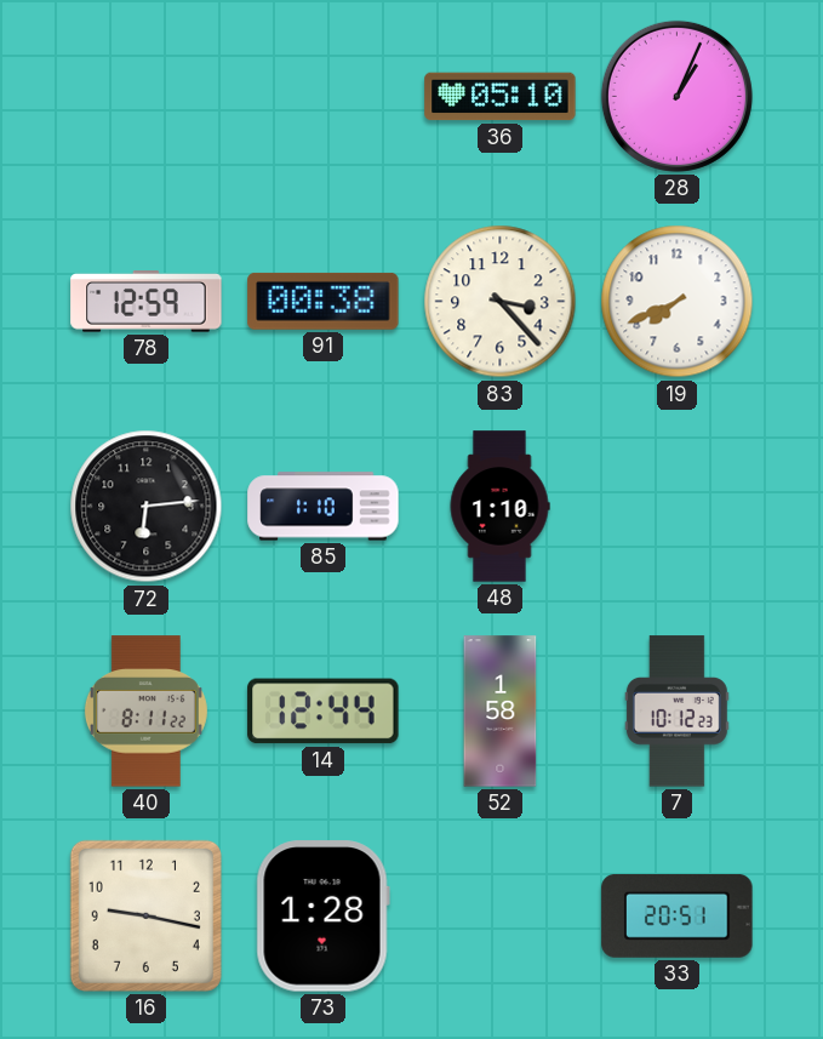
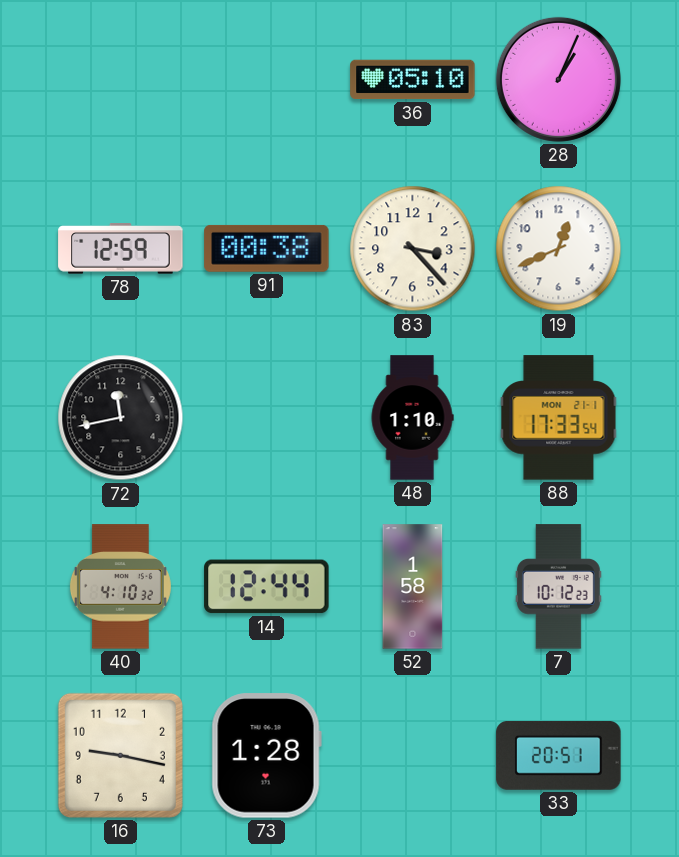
19: 7:41 -> 12:41
72: 6:14 -> 11:43
85: 1:10 -> none
88: none -> 17:33
40: 8:11 -> 4:10
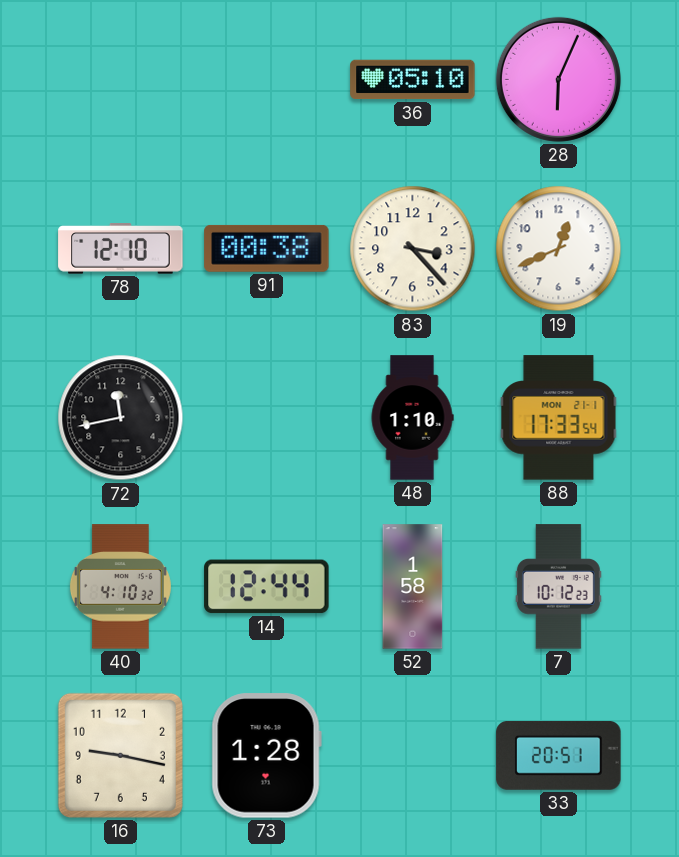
28: 1:04 -> 6:04
78: 12:59 -> 12:10
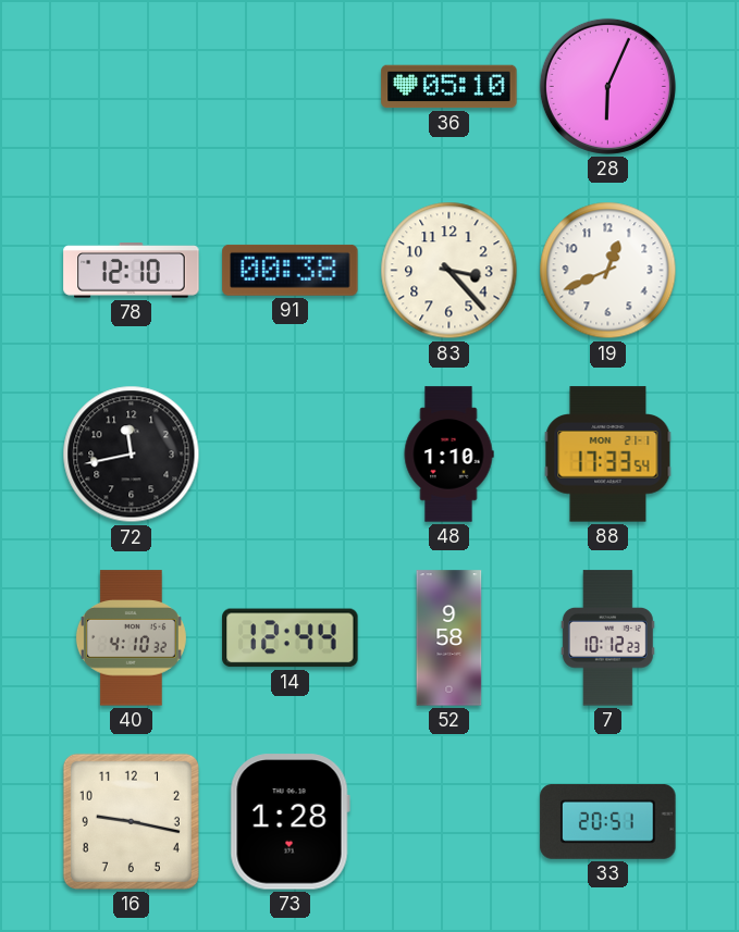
52: 1:58 -> 9:58
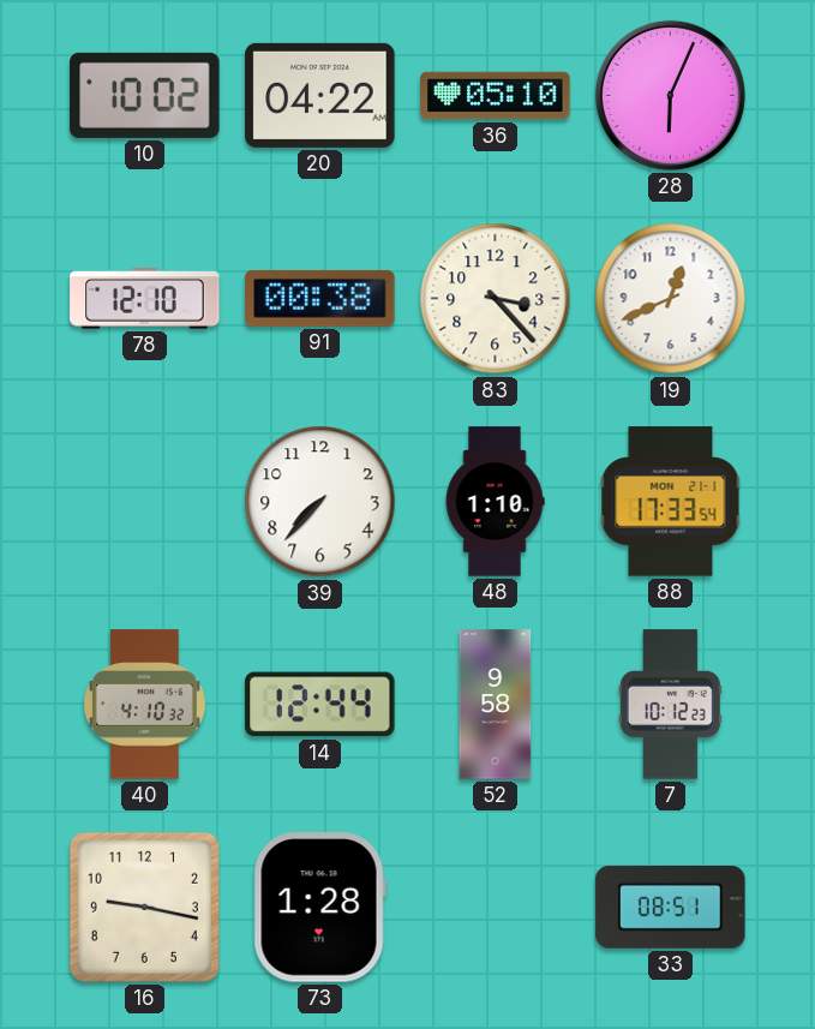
10: none -> 10:02
20: none -> 04:22
72: 11:43 -> none
39: none -> 7:37
33: 20:51 -> 08:51
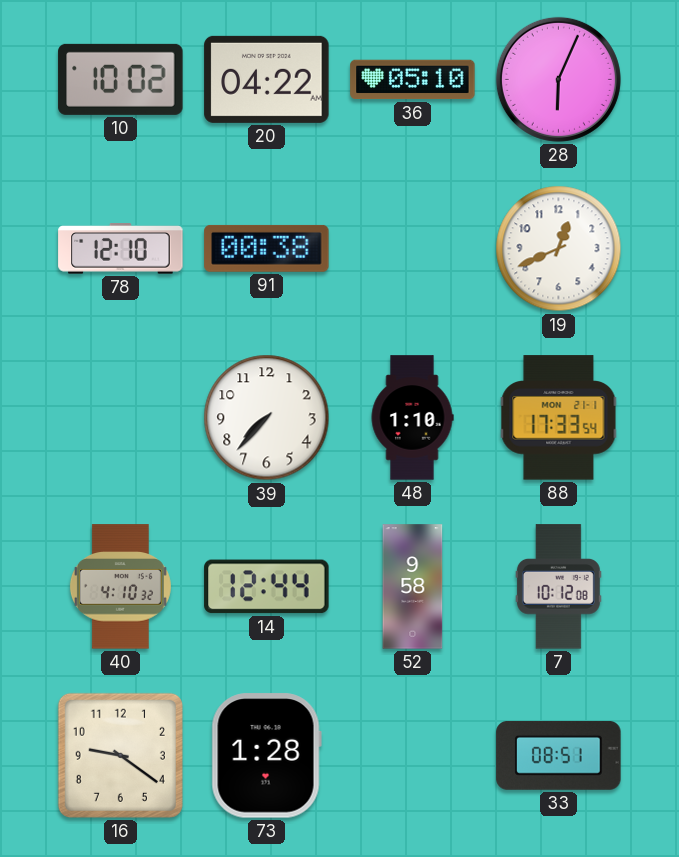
83: 3:23 -> none
7: 10:12:23 -> 10:12:08
16: 9:17 -> 9:21
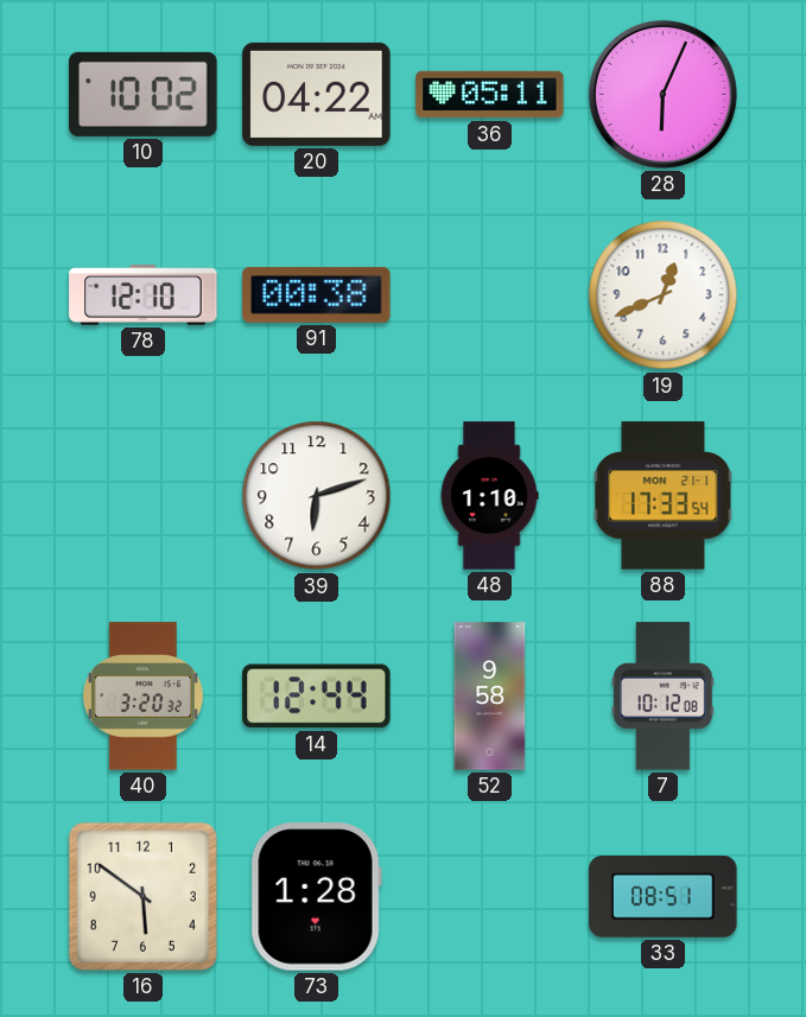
36: 05:10 -> 05:11
39: 7:37 -> 6:12
40: 4:10 -> 3:20
16: 9:21 -> 5:51
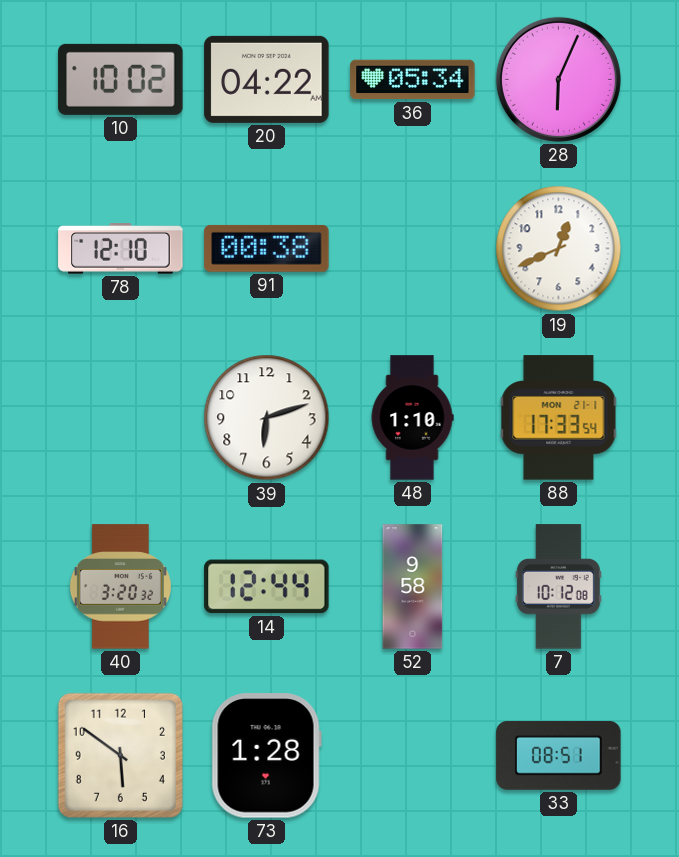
36: 05:11 -> 05:34
